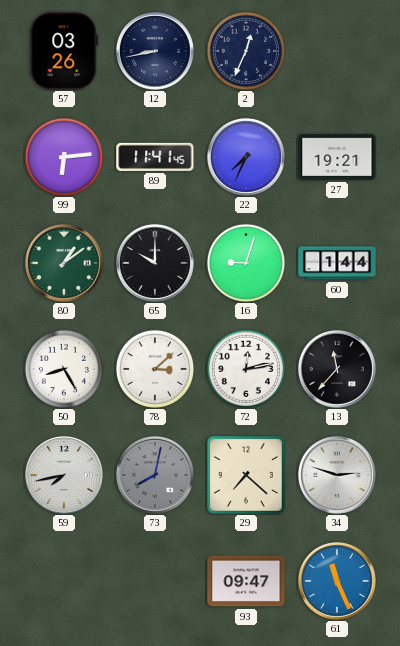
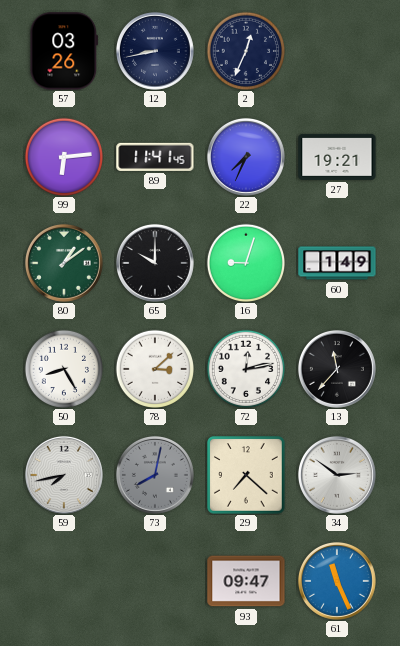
60: 1:44 -> 1:49
34: 2:48 -> 2:51
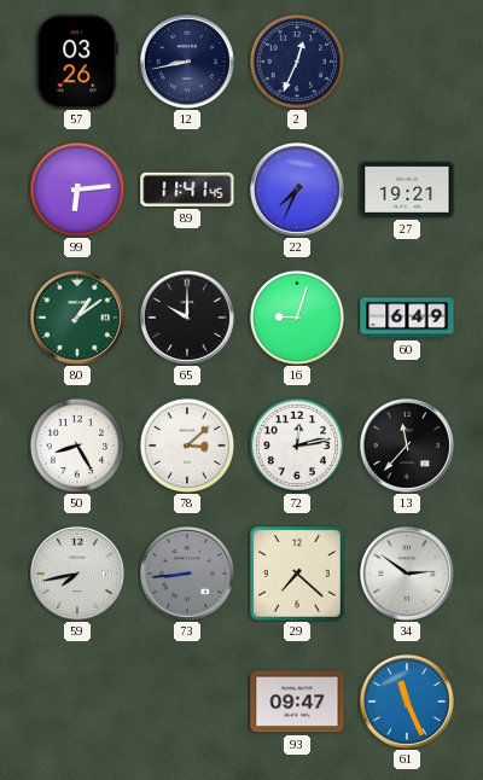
60: 1:49 -> 6:49
73: 8:02 -> 8:44
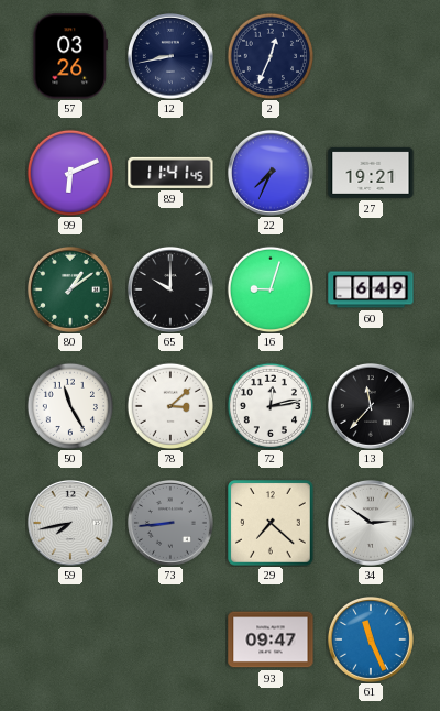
99: 6:14 -> 6:11
50: 8:25 -> 11:25
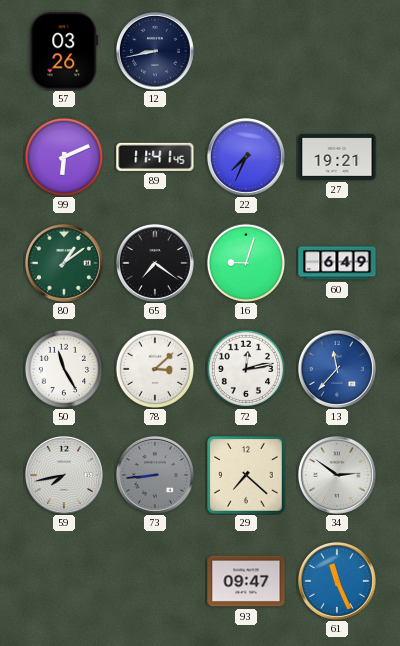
2: 12:34 -> none
65: 10:00 -> 7:21
13 dial: black -> blue
